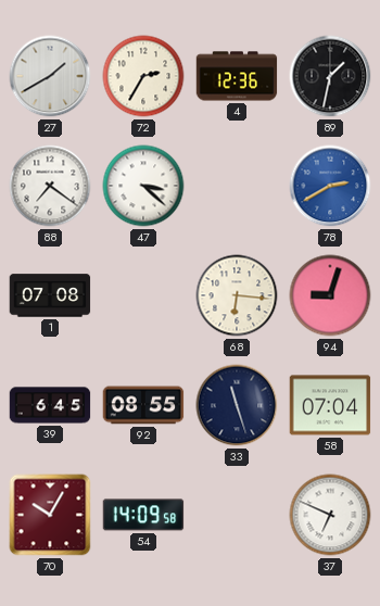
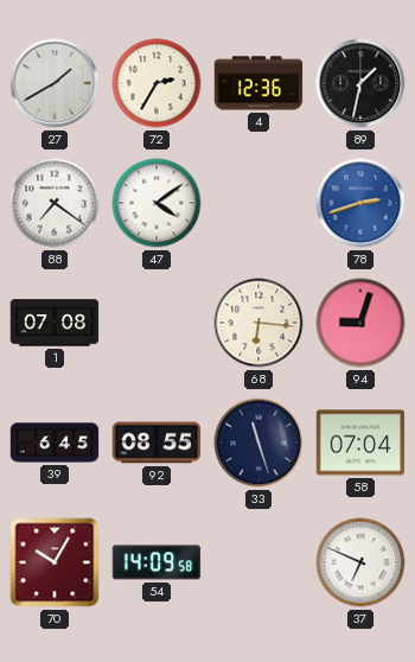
47: 3:22 -> 4:09
78: 2:40 -> 2:42
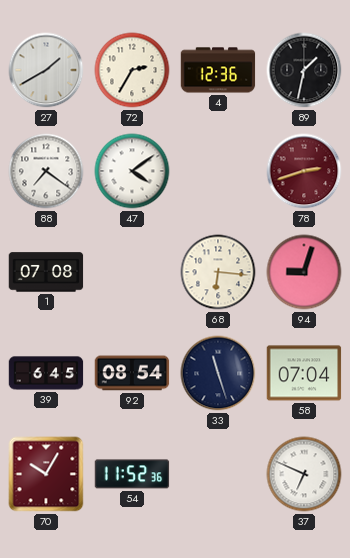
78 dial: blue -> burgundy
92: 08:55 -> 08:54
54: 14:09 -> 11:52
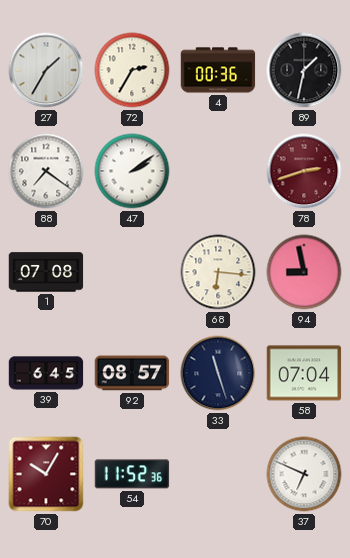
27: 1:40 -> 1:35
4: 12:36 -> 00:36
47: 4:09 -> 2:09
94: 9:03 -> 8:58
92: 08:54 -> 08:57
